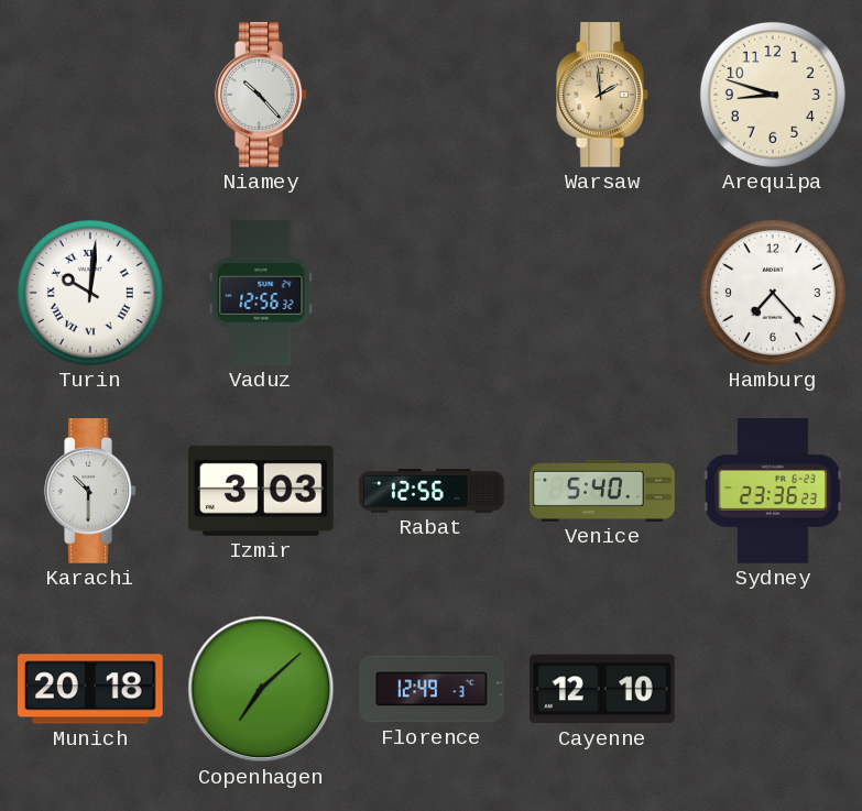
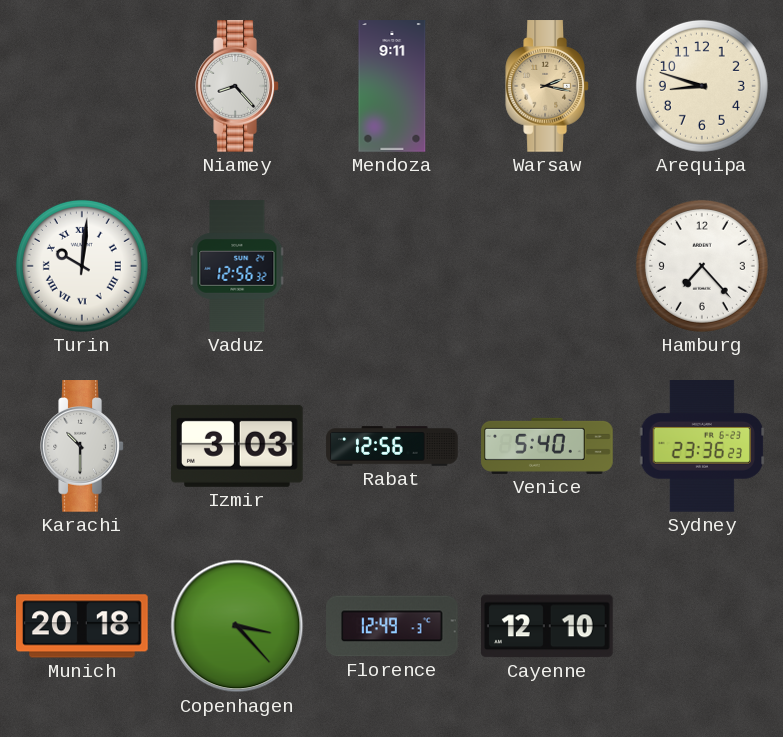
Niamey: 10:23 -> 8:23
Mendoza: none -> 9:11
Warsaw: 1:59 -> 2:17
Copenhagen: 7:08 -> 3:23
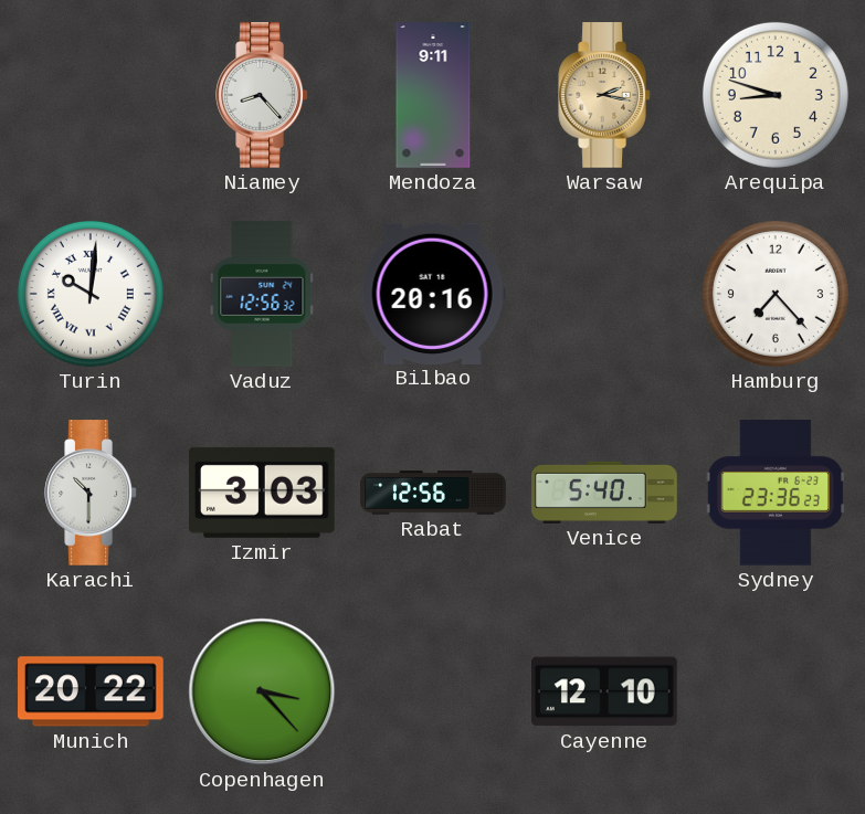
Bilbao: none -> 20:16
Munich: 20:18 -> 20:22
Florence: 12:49 -> none
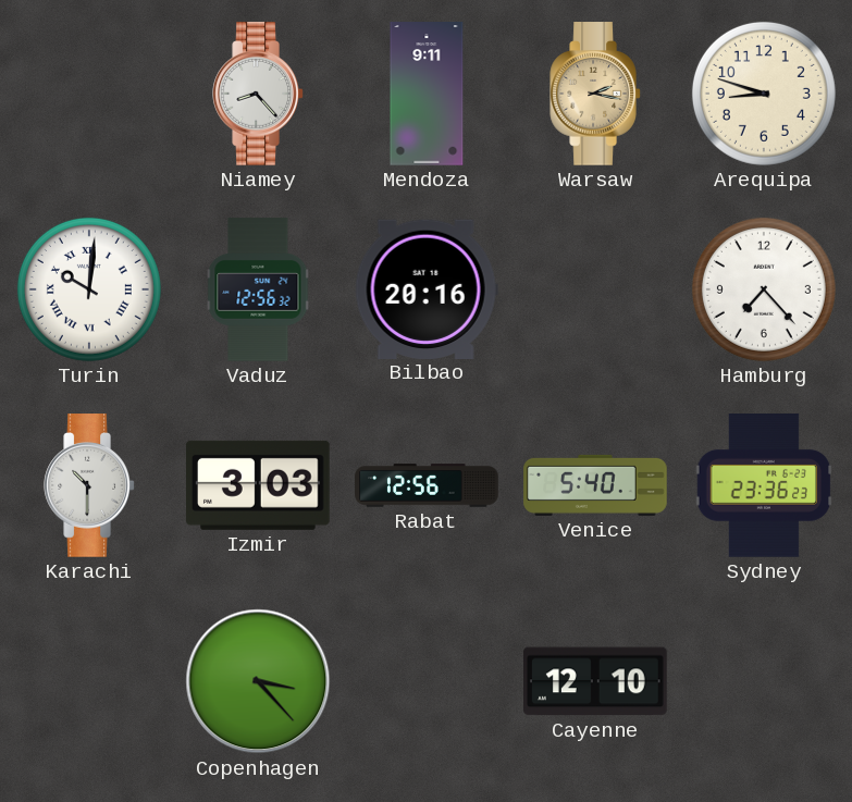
Munich: 20:22 -> none
